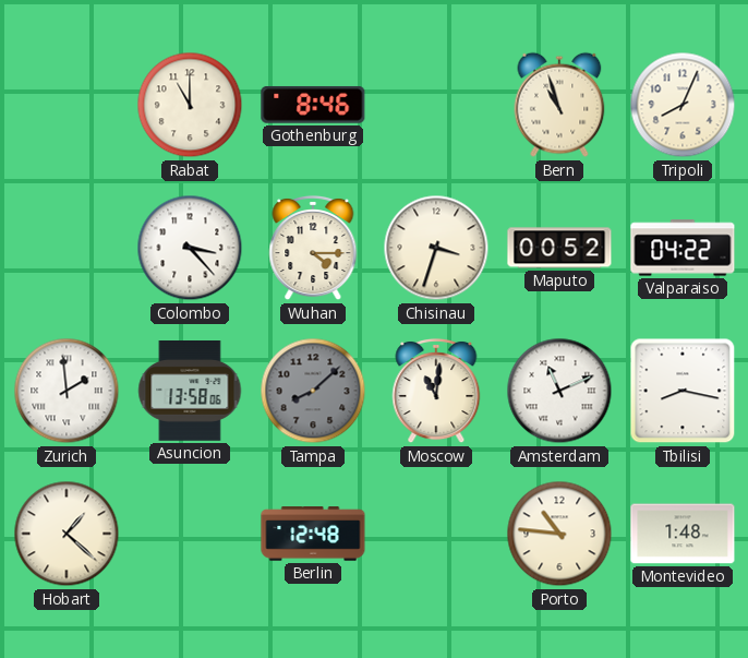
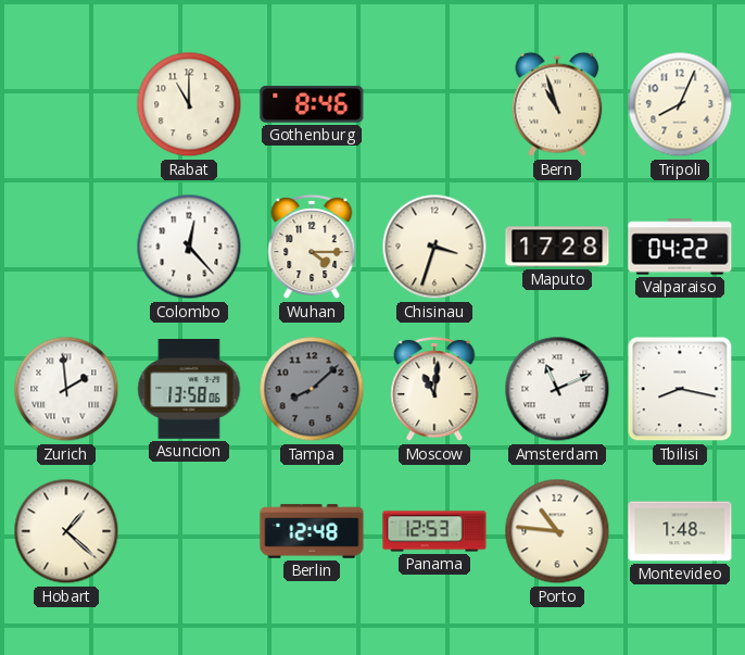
Colombo: 3:23 -> 12:23
Maputo: 00:52 -> 17:28
Panama: none -> 12:53
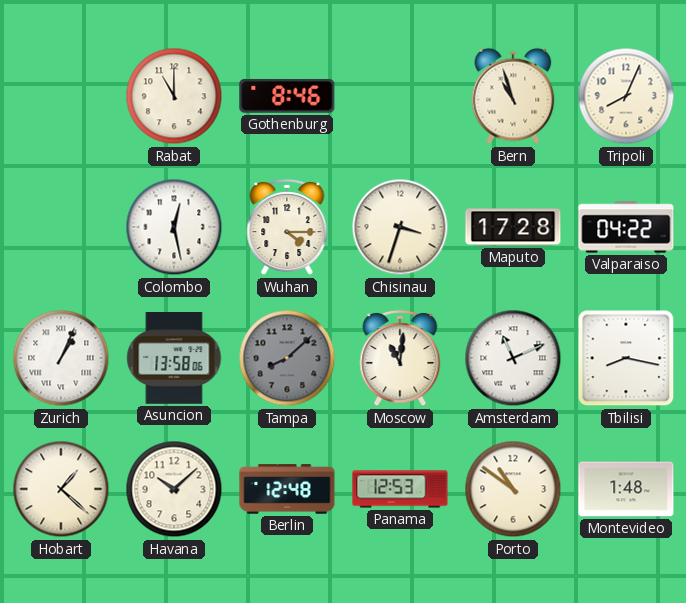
Colombo: 12:23 -> 12:28
Zurich: 1:59 -> 1:04
Havana: none -> 10:08
Porto: 10:46 -> 10:51
